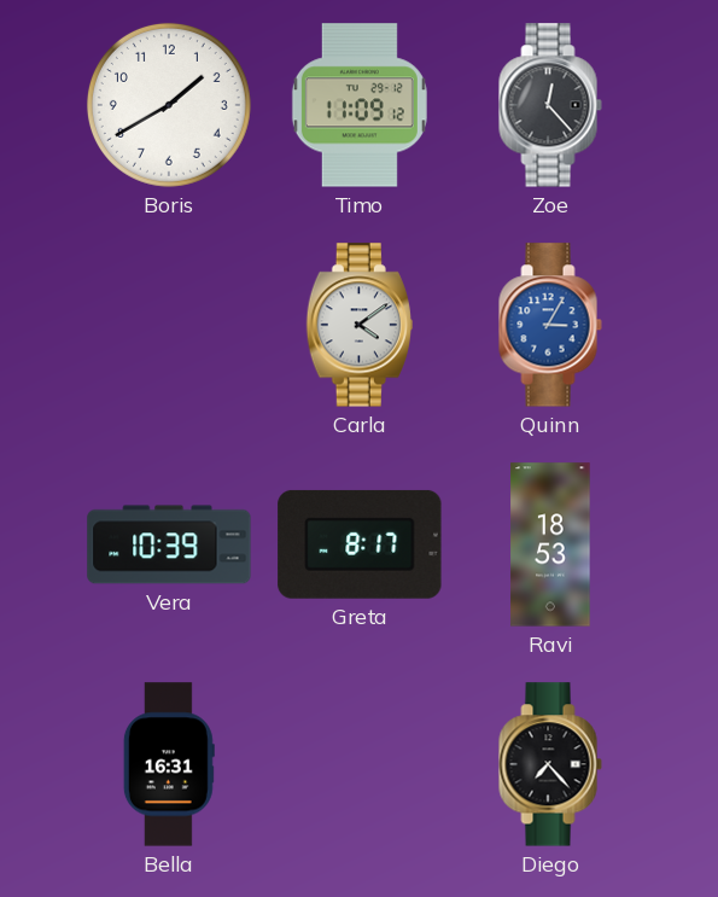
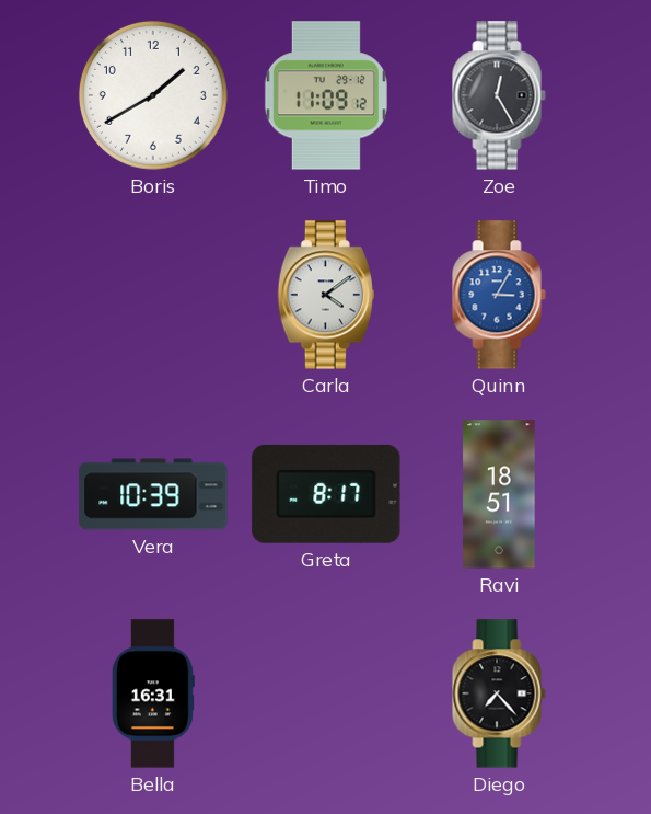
Zoe: 12:23 -> 12:25
Ravi: 18:53 -> 18:51
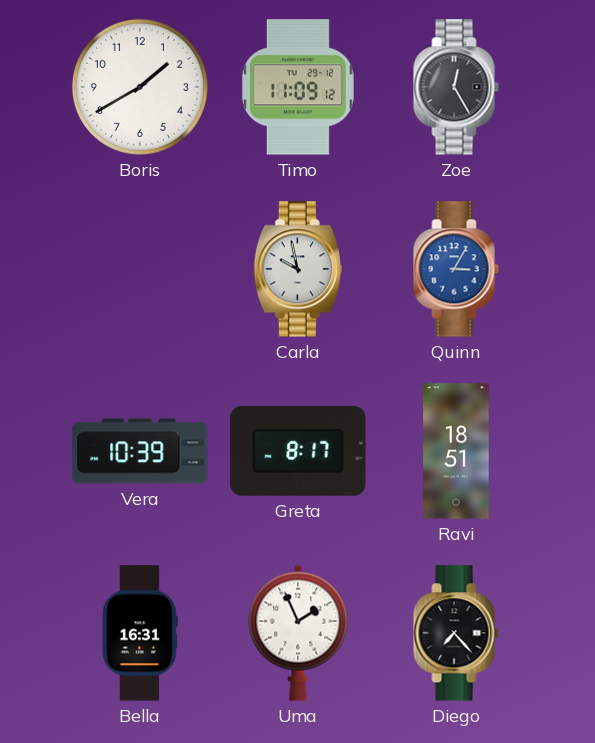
Carla: 4:09 -> 9:58
Uma: none -> 1:56
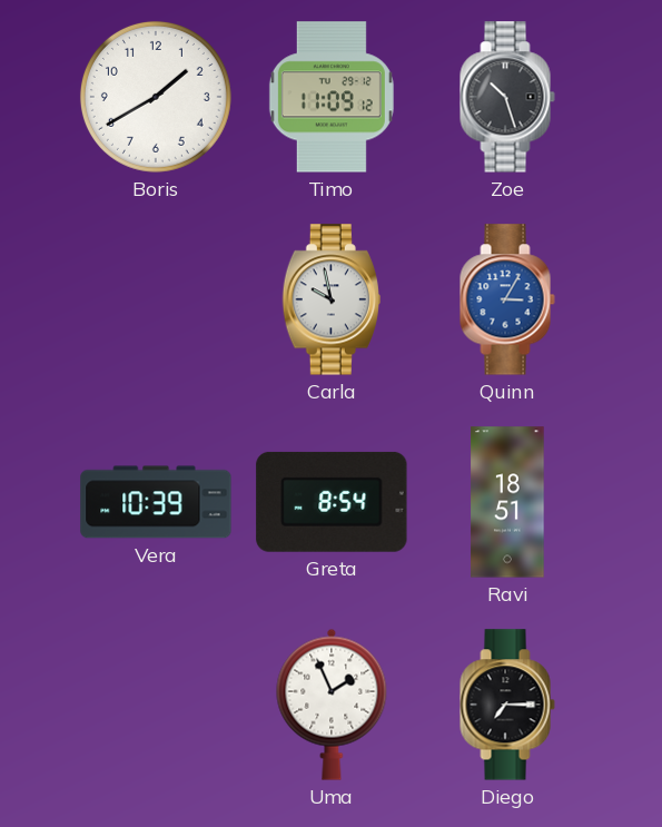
Zoe: 12:25 -> 10:27
Greta: 8:17 -> 8:54
Bella: 16:31 -> none
Diego: 7:23 -> 7:15
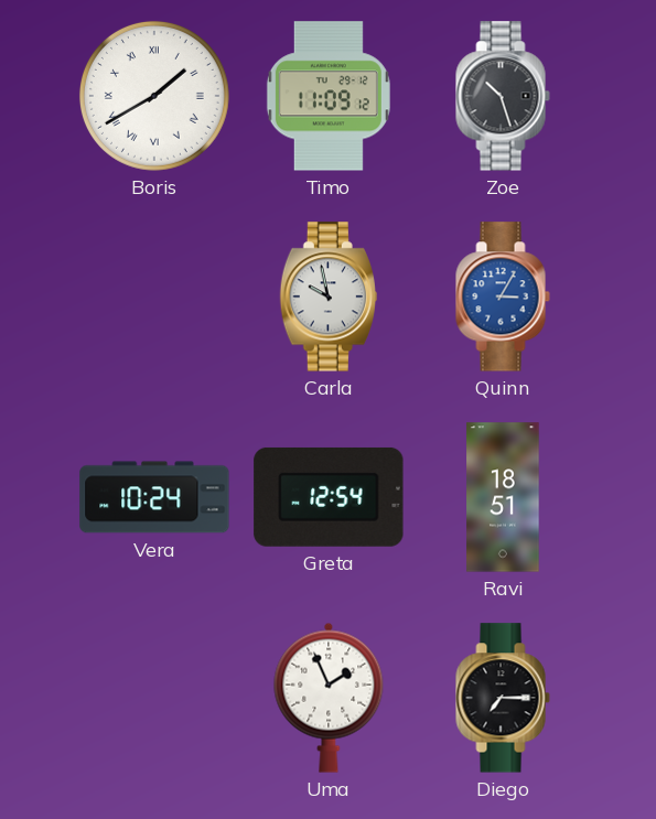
Boris numerals: Arabic -> Roman
Vera: 10:39 -> 10:24
Greta: 8:54 -> 12:54
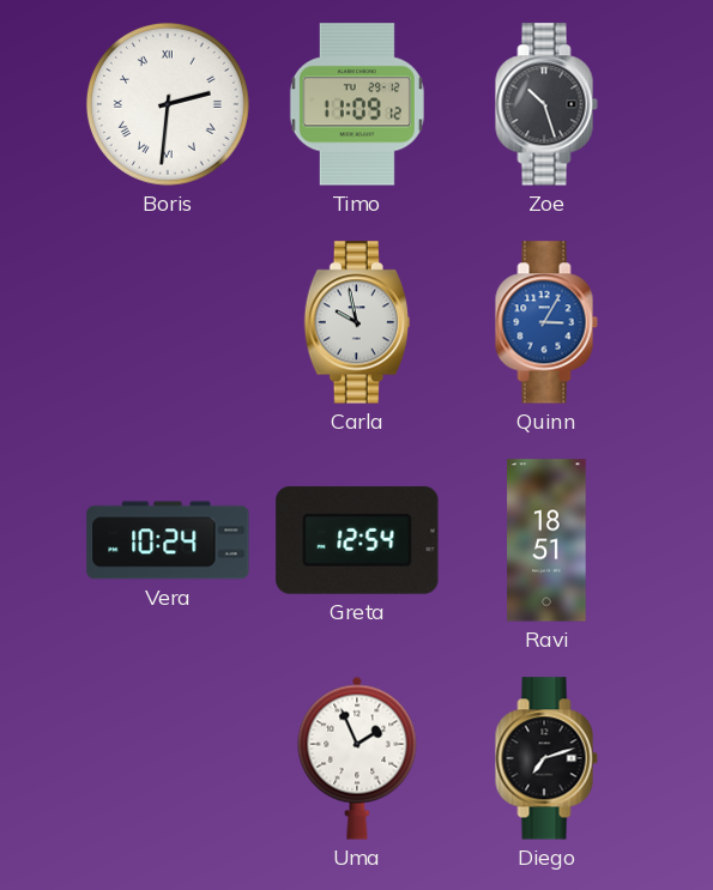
Boris: 1:40 -> 2:31
Diego: 7:15 -> 7:12
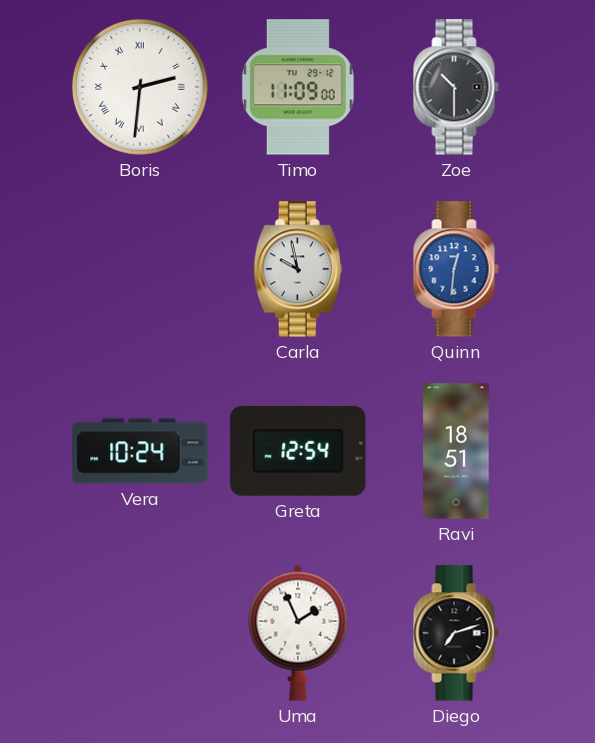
Timo: 11:09:12 -> 11:09:00
Zoe: 10:27 -> 10:30
Quinn: 3:05 -> 12:31
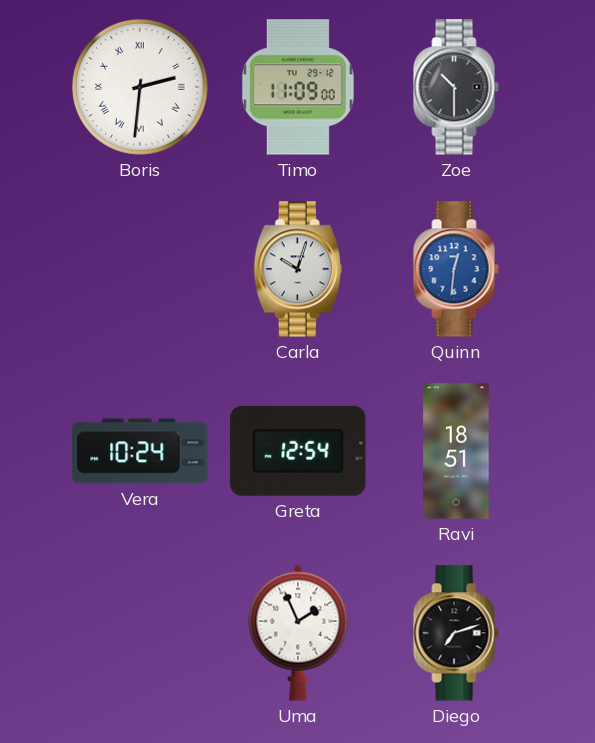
Carla: 9:58 -> 10:03
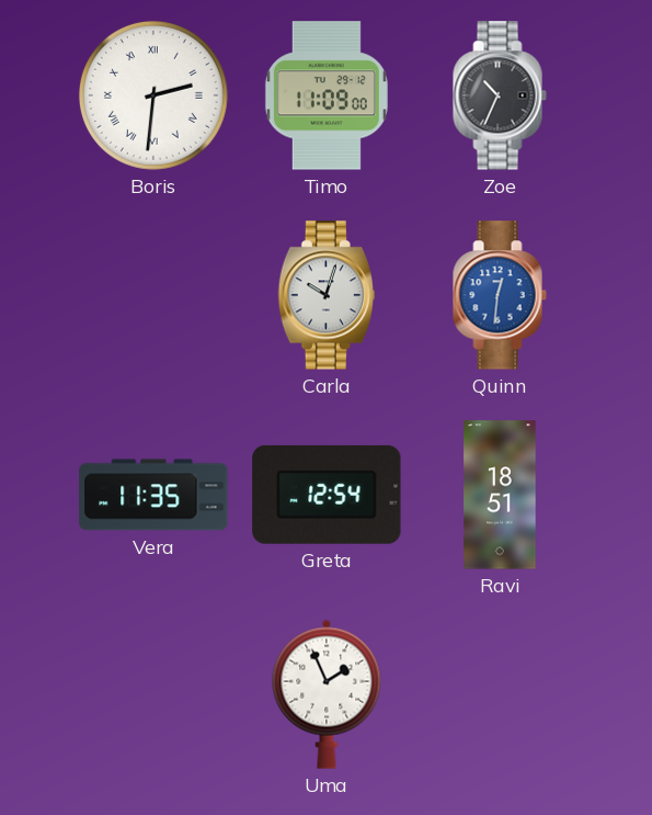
Zoe: 10:30 -> 10:34
Vera: 10:24 -> 11:35
Diego: 7:12 -> none
